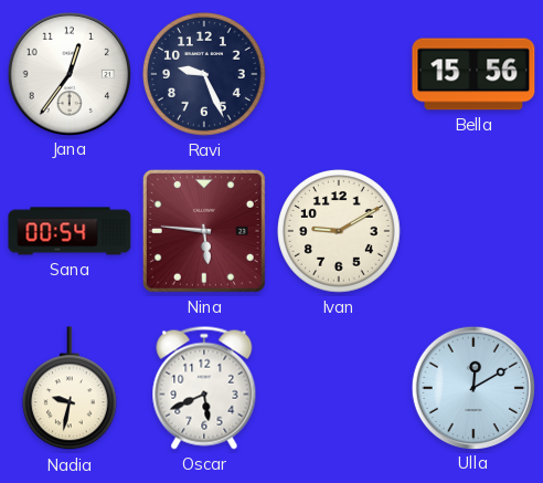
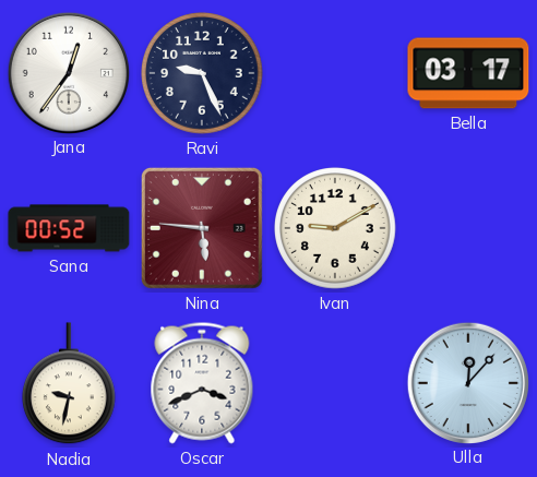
Bella: 15:56 -> 03:17
Sana: 00:54 -> 00:52
Oscar: 5:41 -> 3:41
Ulla: 12:10 -> 12:07
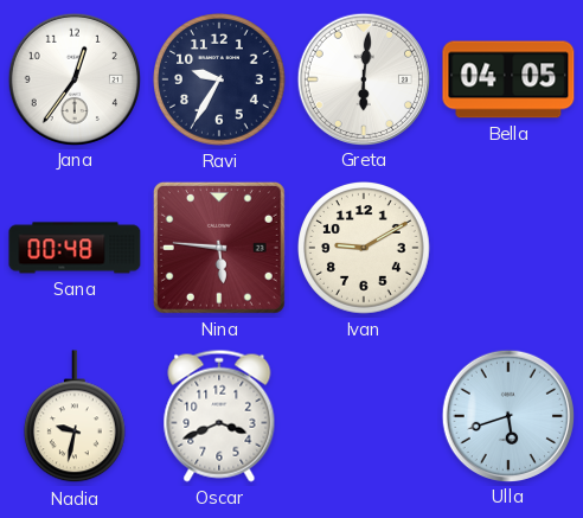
Ravi: 9:26 -> 9:35
Greta: none -> 6:01
Bella: 03:17 -> 04:05
Sana: 00:52 -> 00:48
Ulla: 12:07 -> 5:42
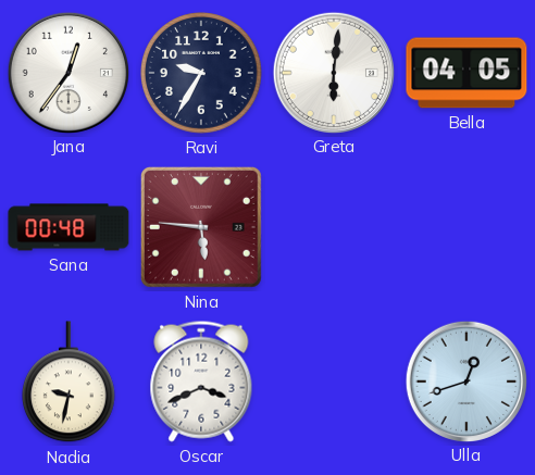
Ivan: 9:10 -> none
Ulla: 5:42 -> 12:42
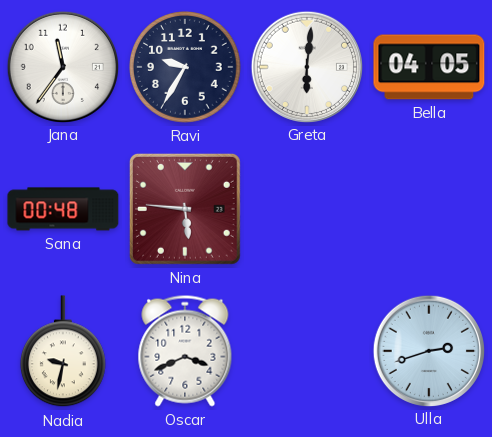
Jana: 12:36 -> 11:36
Ulla: 12:42 -> 2:42
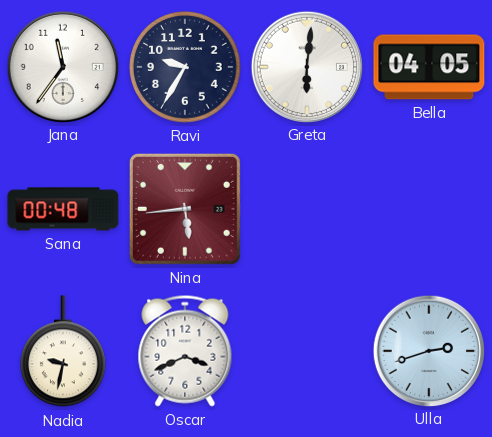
Nina: 5:46 -> 5:44
